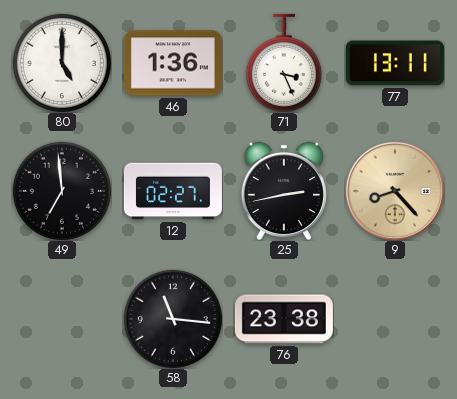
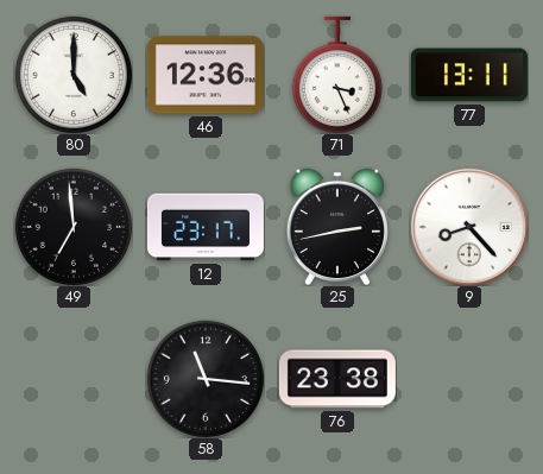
46: 1:36 -> 12:36
12: 02:27 -> 23:17
9 dial: champagne -> white
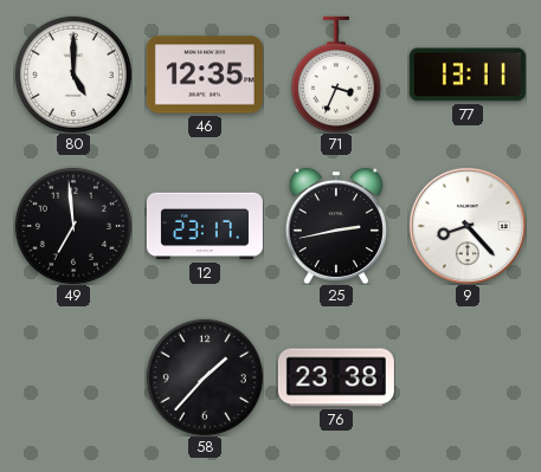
46: 12:36 -> 12:35
71: 3:26 -> 3:34
58: 11:16 -> 1:37
